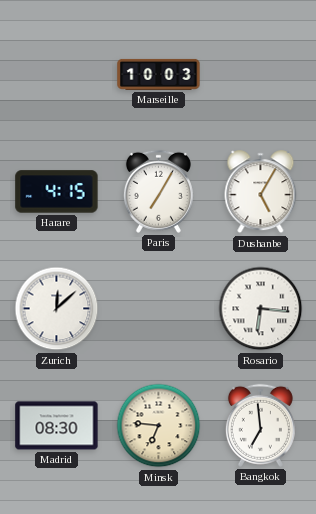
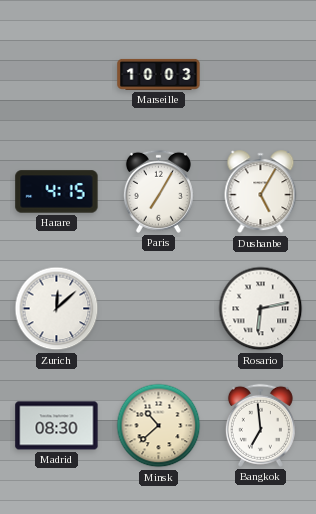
Rosario: 6:16 -> 6:13
Minsk: 6:46 -> 10:38
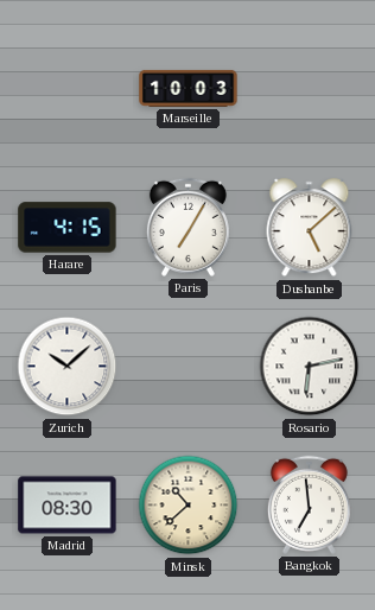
Dushanbe: 5:05 -> 5:08
Zurich: 12:08 -> 10:08
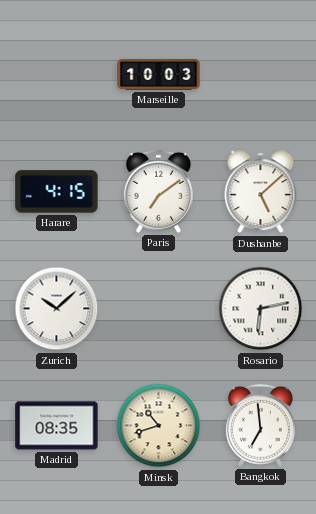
Paris: 7:05 -> 7:09
Madrid: 08:30 -> 08:35
Minsk: 10:38 -> 10:42
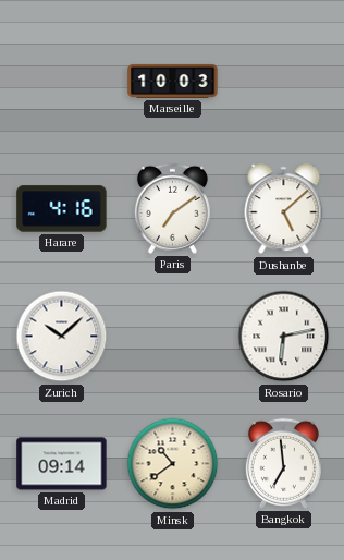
Harare: 4:15 -> 4:16
Madrid: 08:35 -> 09:14
Minsk: 10:42 -> 10:39
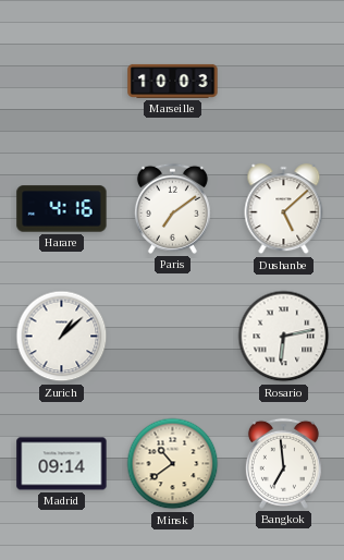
Zurich: 10:08 -> 1:08
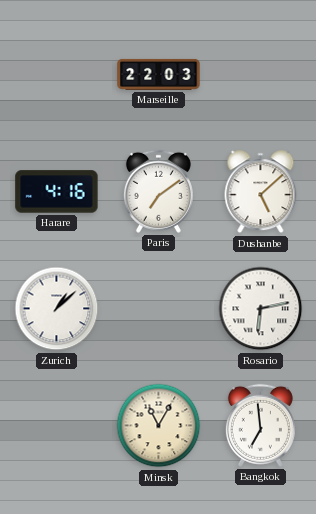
Marseille: 10:03 -> 22:03
Madrid: 09:14 -> none
Minsk: 10:39 -> 11:05
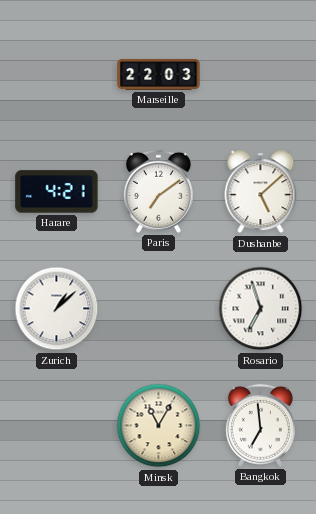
Harare: 4:16 -> 4:21
Rosario: 6:13 -> 6:57
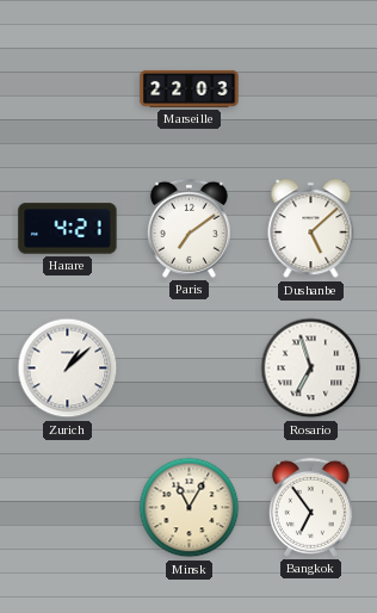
Bangkok: 6:59 -> 6:54
